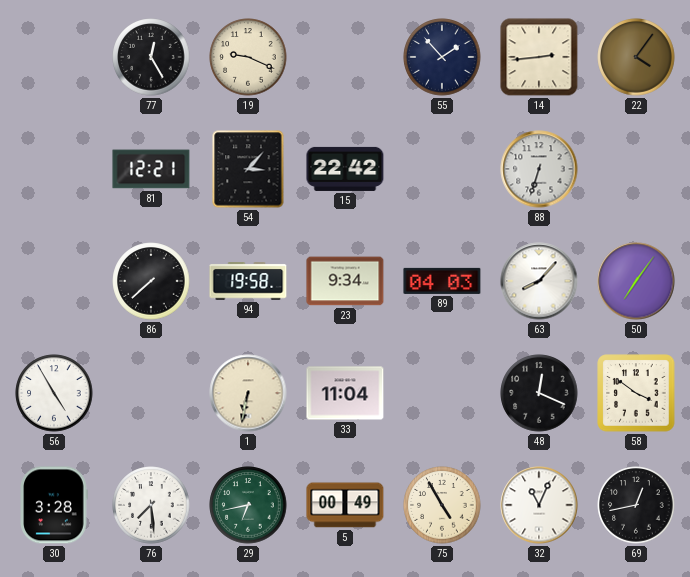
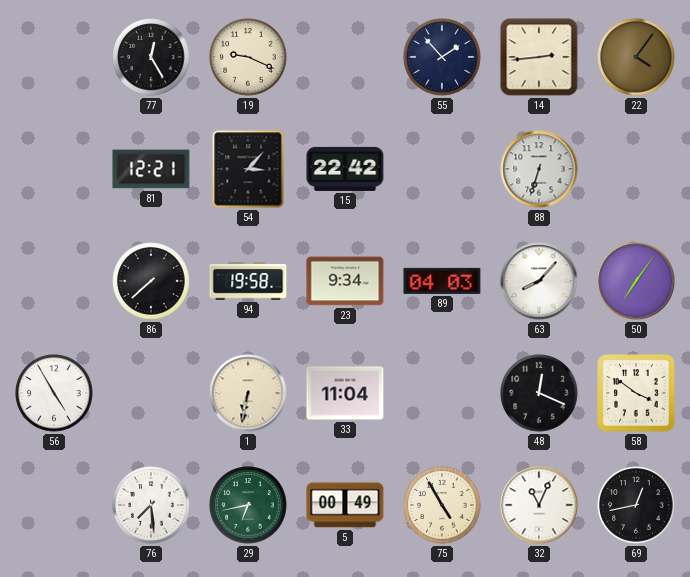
30: 3:28 -> none
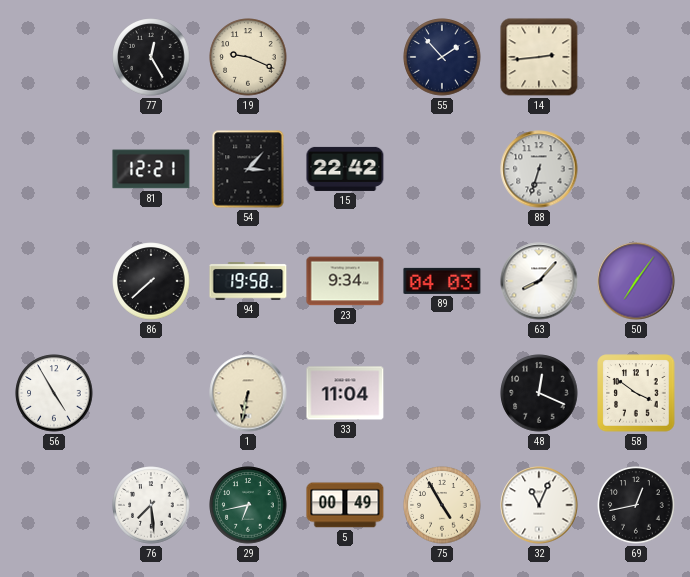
22: 4:06 -> none
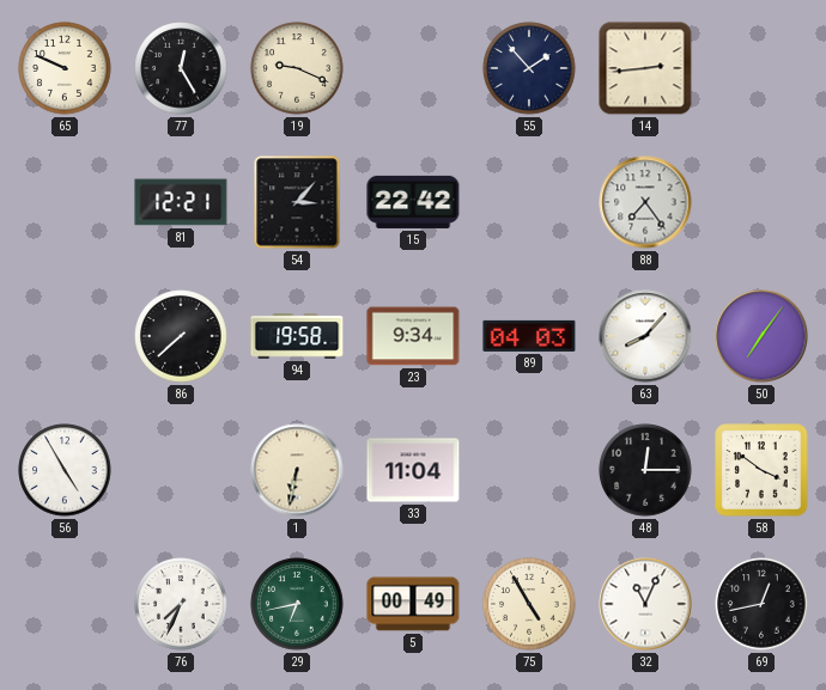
65: none -> 9:49
88: 6:33 -> 7:24
48: 12:19 -> 12:15
76: 7:29 -> 7:34
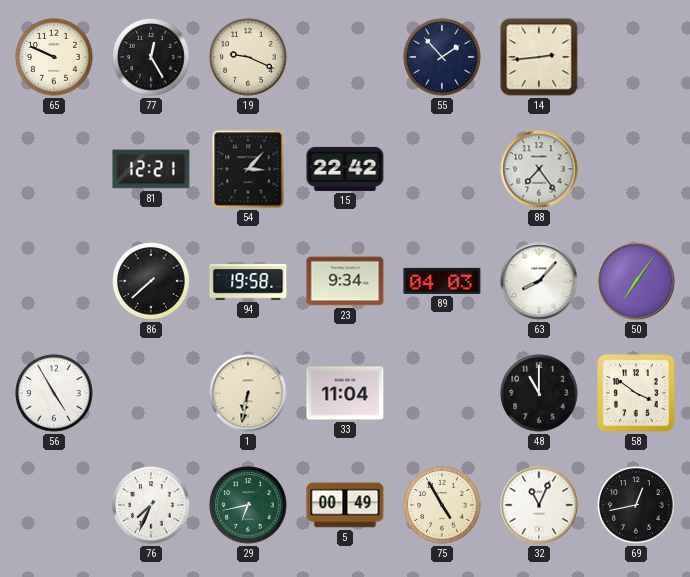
48: 12:15 -> 11:00
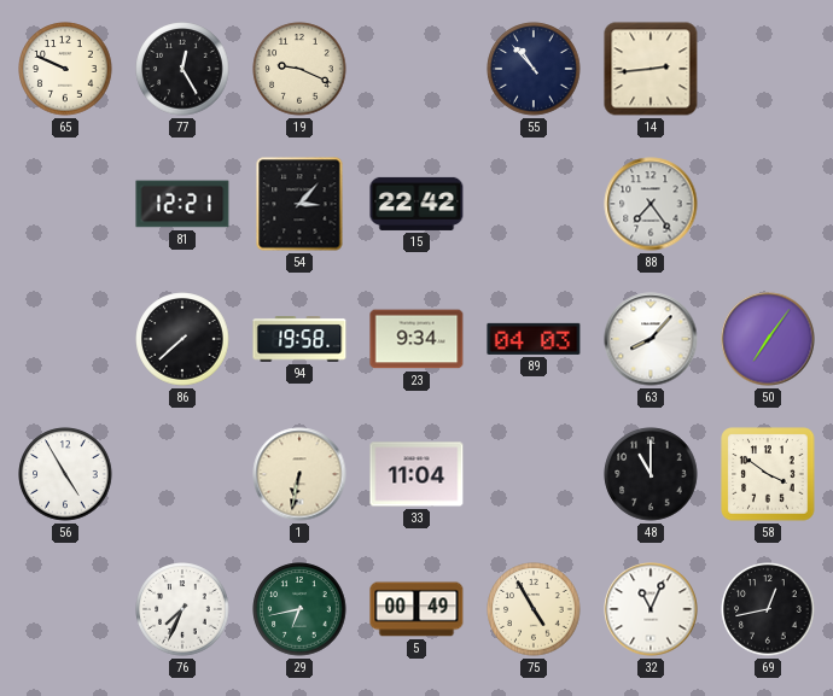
55: 1:53 -> 10:53
